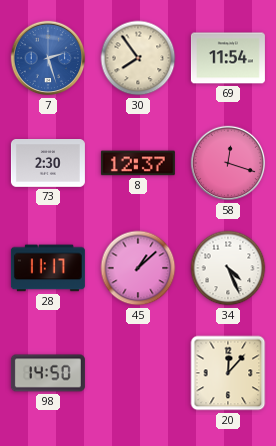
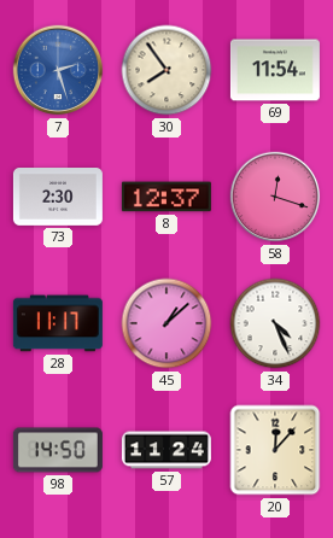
57: none -> 11:24
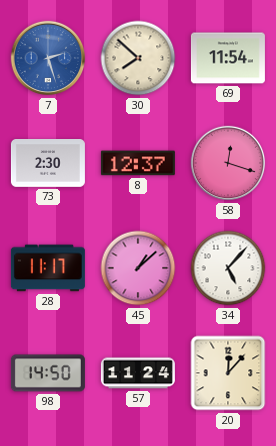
30: 7:54 -> 7:52
34: 4:26 -> 5:07
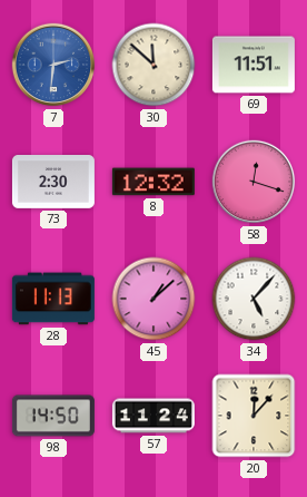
7: 2:27 -> 2:31
30: 7:52 -> 11:52
69: 11:54 -> 11:51
8: 12:37 -> 12:32
28: 11:17 -> 11:13
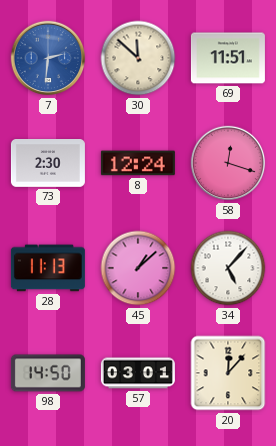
8: 12:32 -> 12:24
57: 11:24 -> 03:01
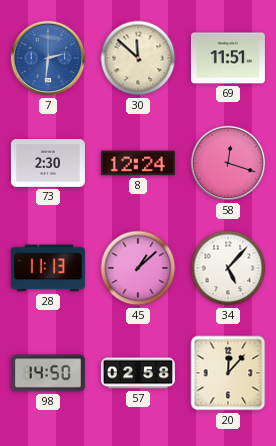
57: 03:01 -> 02:58
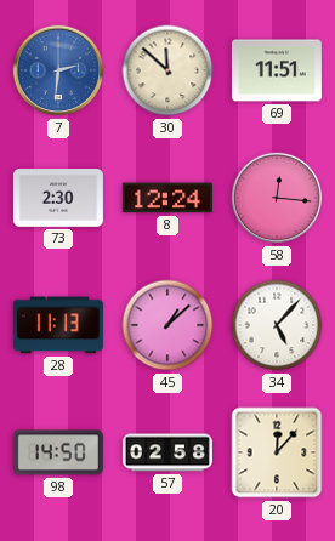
58: 12:18 -> 12:16
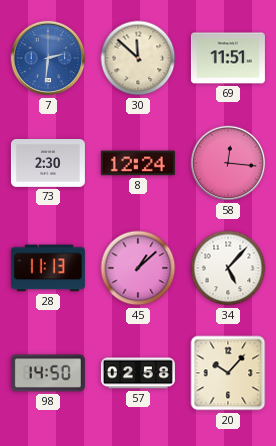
20: 12:07 -> 10:07
